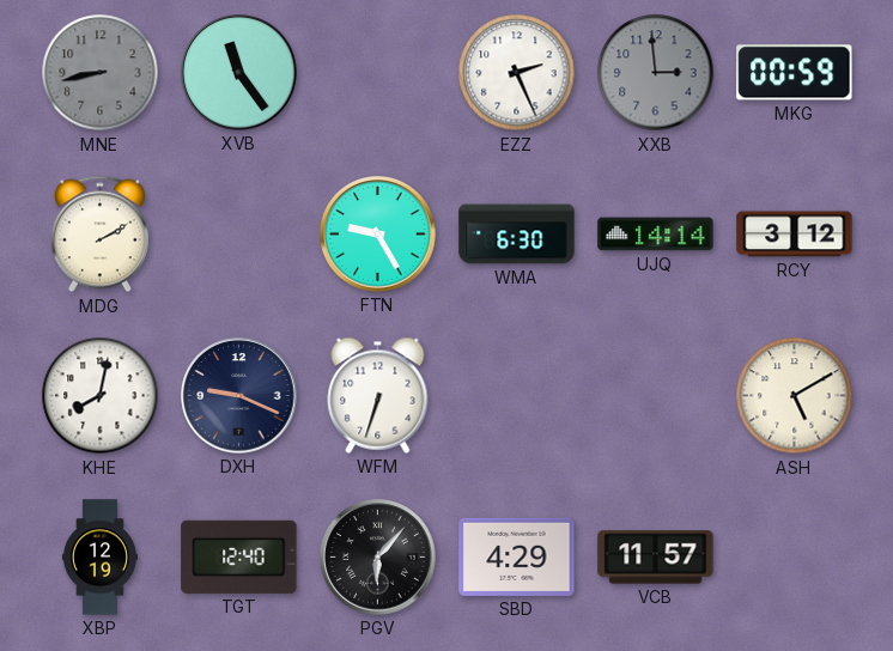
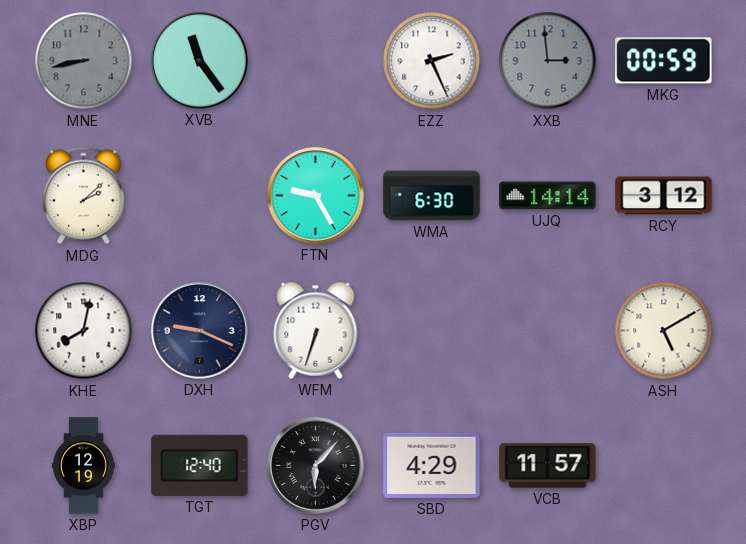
MDG: 2:10 -> 2:08
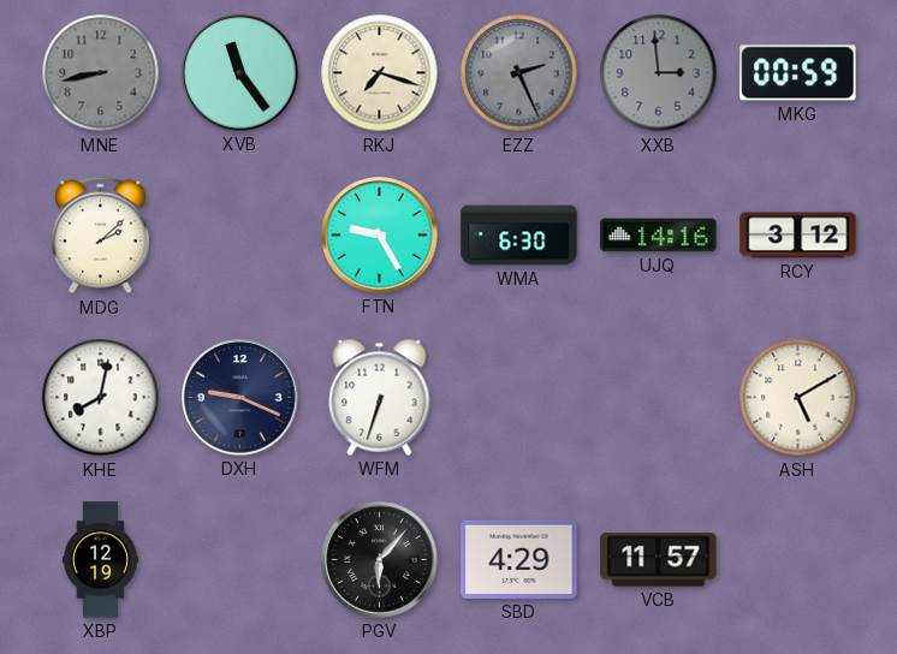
RKJ: none -> 7:18
EZZ dial: white -> grey
UJQ: 14:14 -> 14:16
TGT: 12:40 -> none
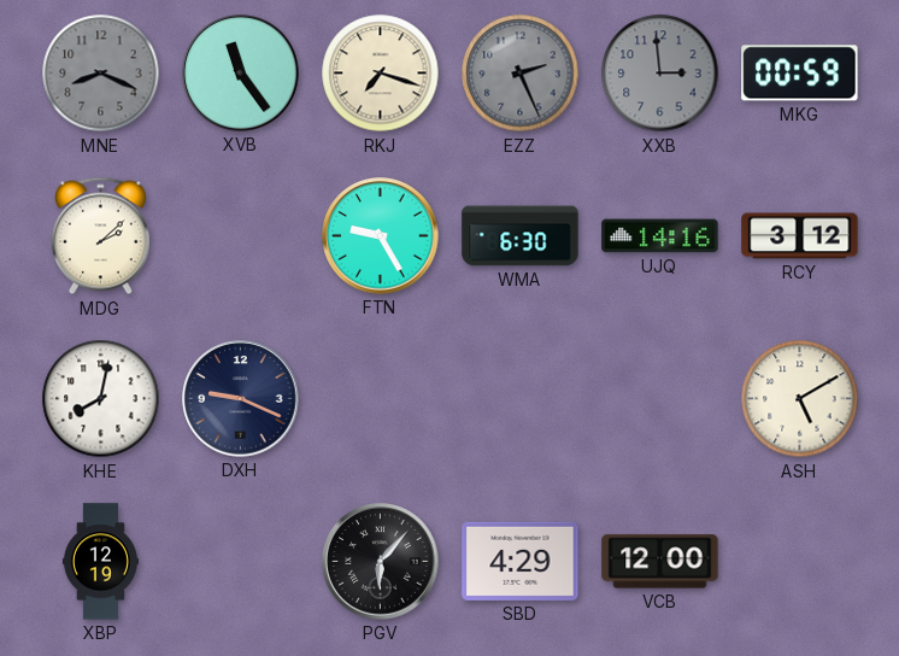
MNE: 8:43 -> 8:19
WFM: 6:33 -> none
VCB: 11:57 -> 12:00
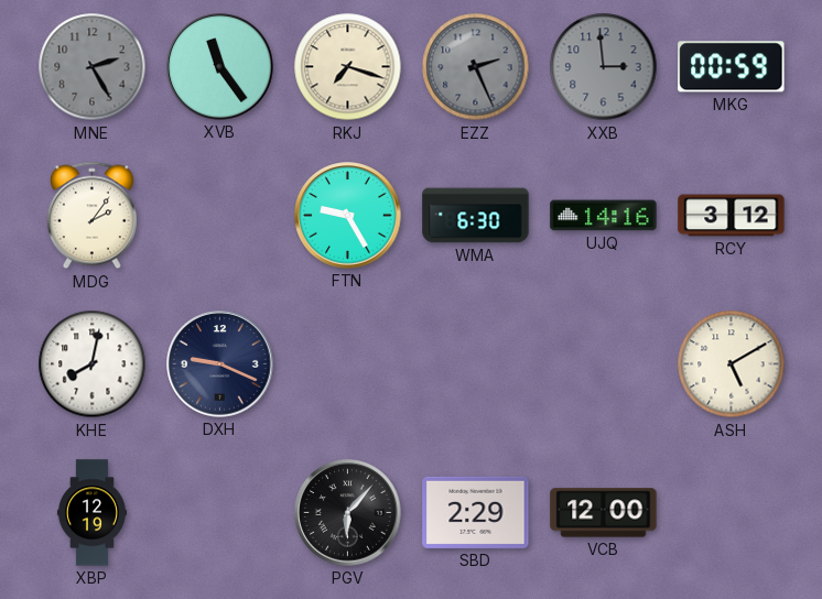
MNE: 8:19 -> 2:25
MDG: 2:08 -> 2:06
SBD: 4:29 -> 2:29
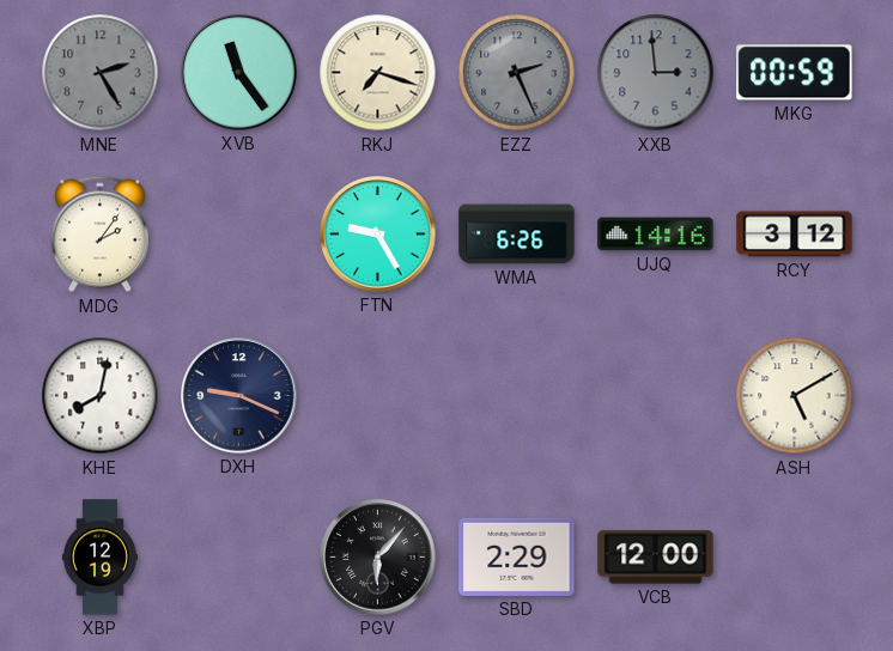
WMA: 6:30 -> 6:26
